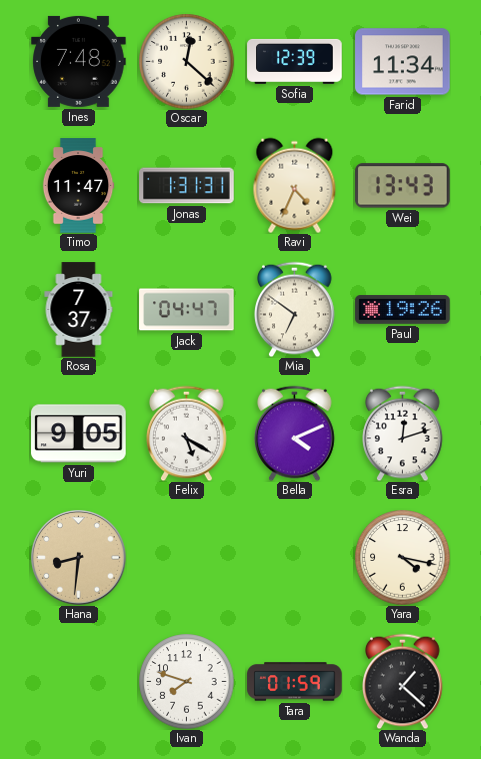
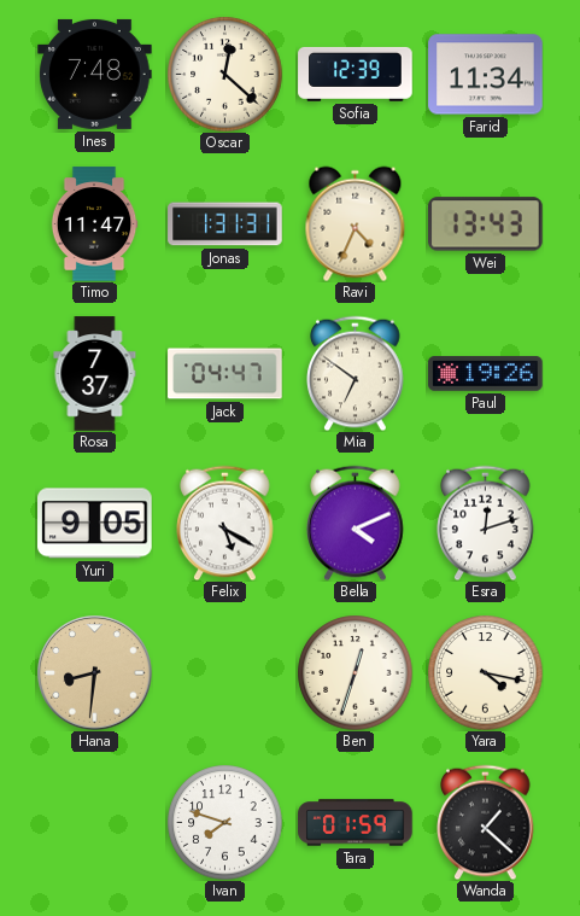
Ben: none -> 12:33
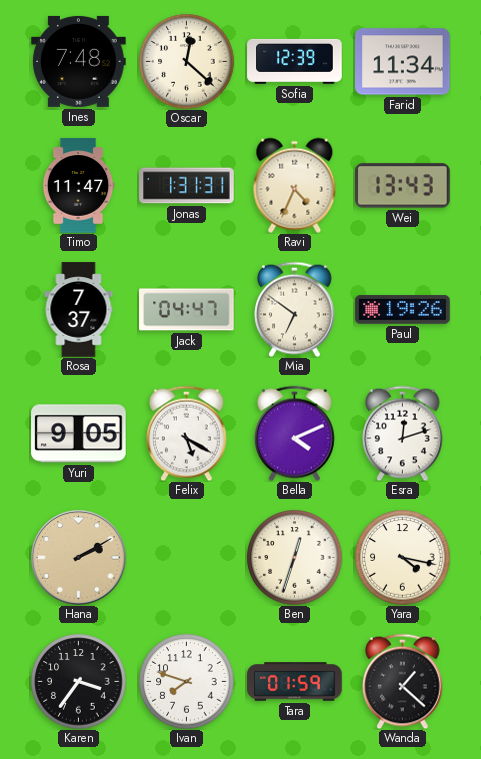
Hana: 8:31 -> 2:10
Karen: none -> 3:36
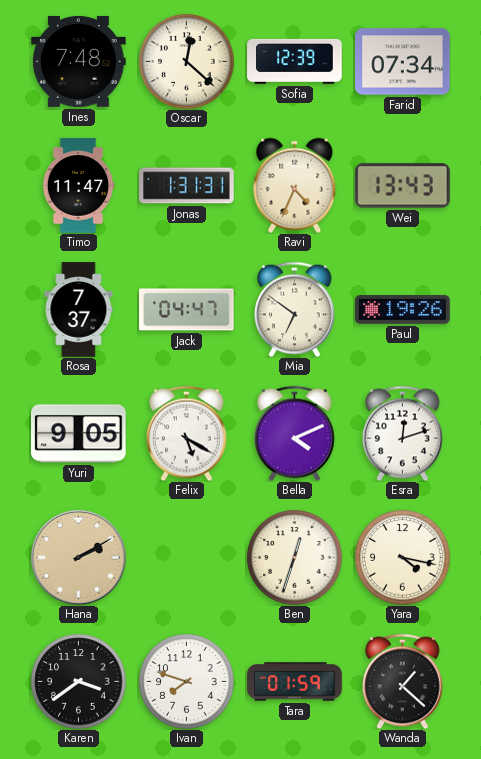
Farid: 11:34 -> 07:34
Karen: 3:36 -> 3:39
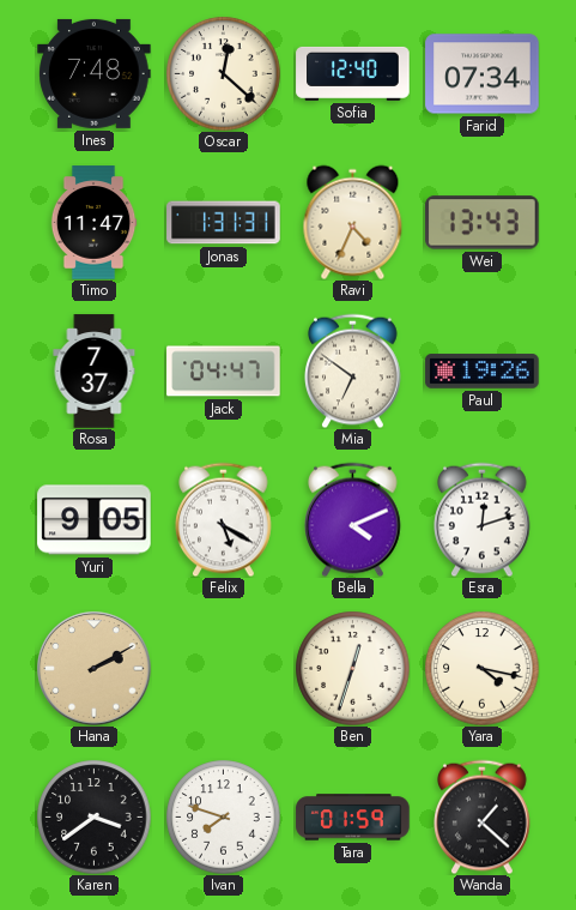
Sofia: 12:39 -> 12:40
